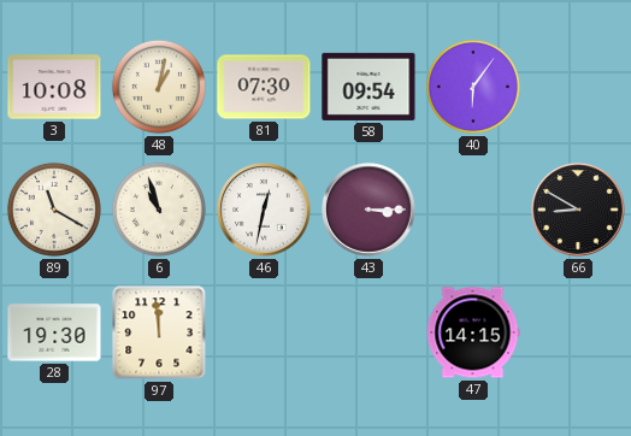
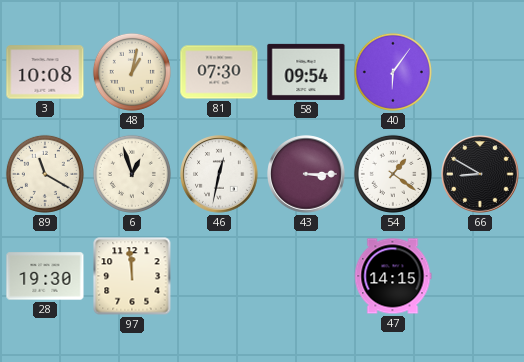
6: 10:57 -> 12:57
54: none -> 1:21
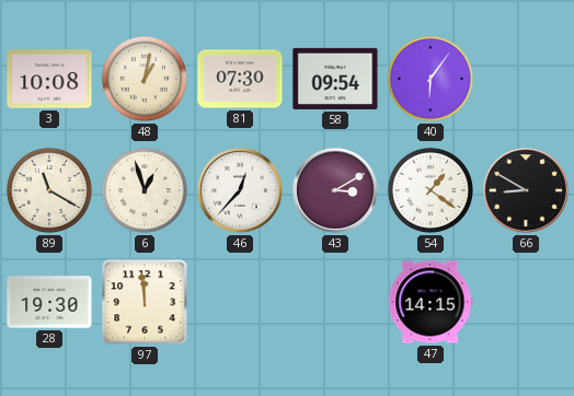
46: 12:32 -> 12:37
43: 3:15 -> 3:10
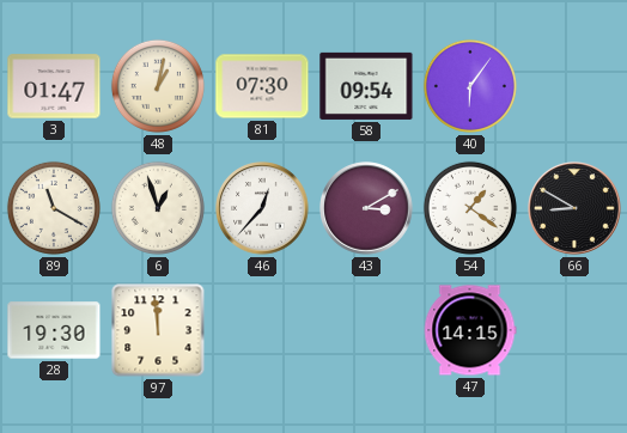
3: 10:08 -> 01:47
